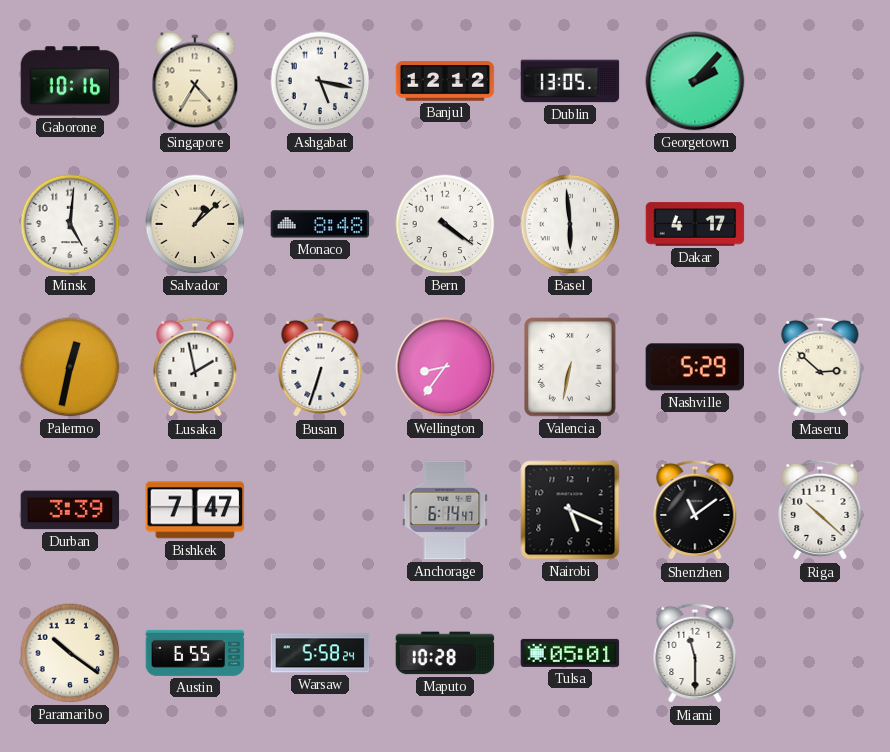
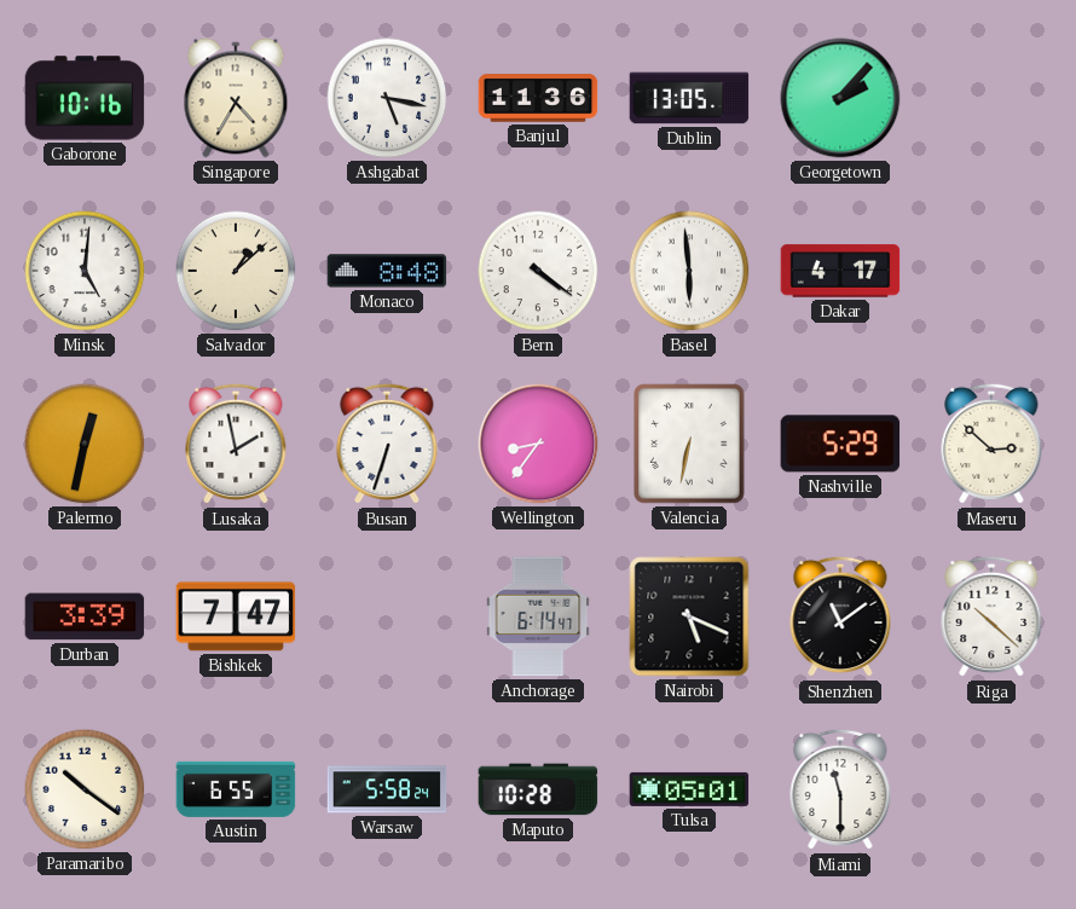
Banjul: 12:12 -> 11:36
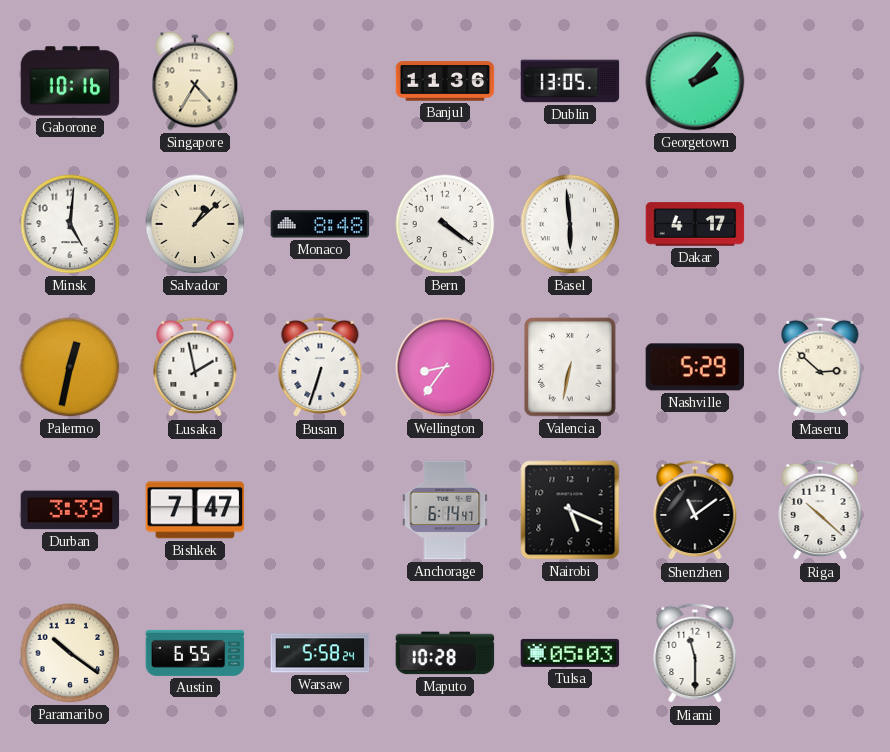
Ashgabat: 5:17 -> none
Tulsa: 05:01 -> 05:03
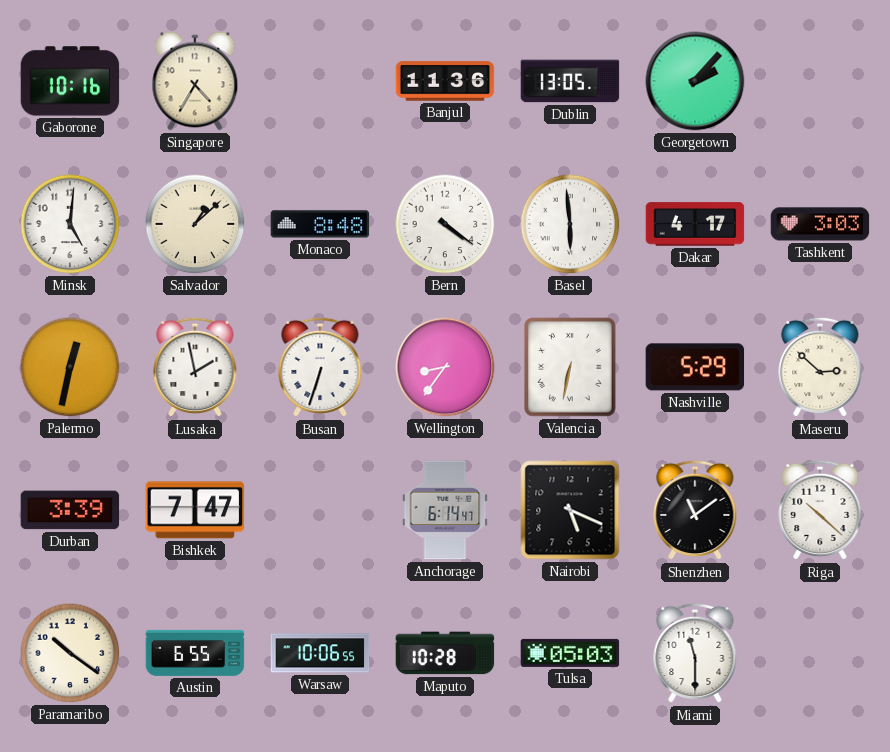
Tashkent: none -> 3:03
Warsaw: 5:58 -> 10:06
